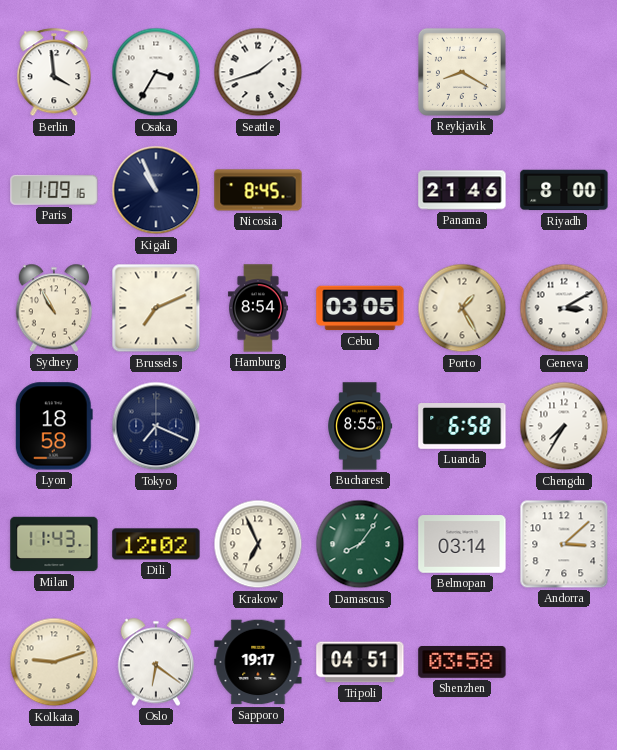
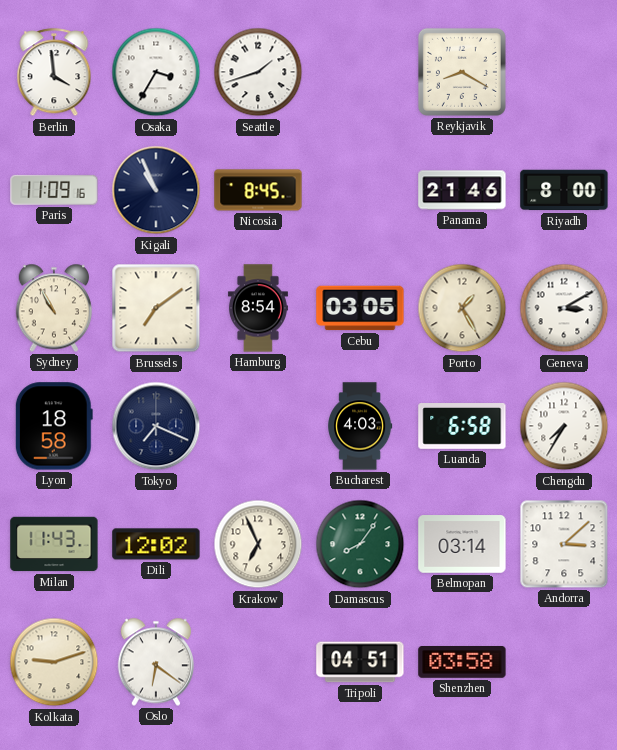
Brussels: 7:11 -> 7:09
Bucharest: 8:55 -> 4:03
Sapporo: 19:17 -> none
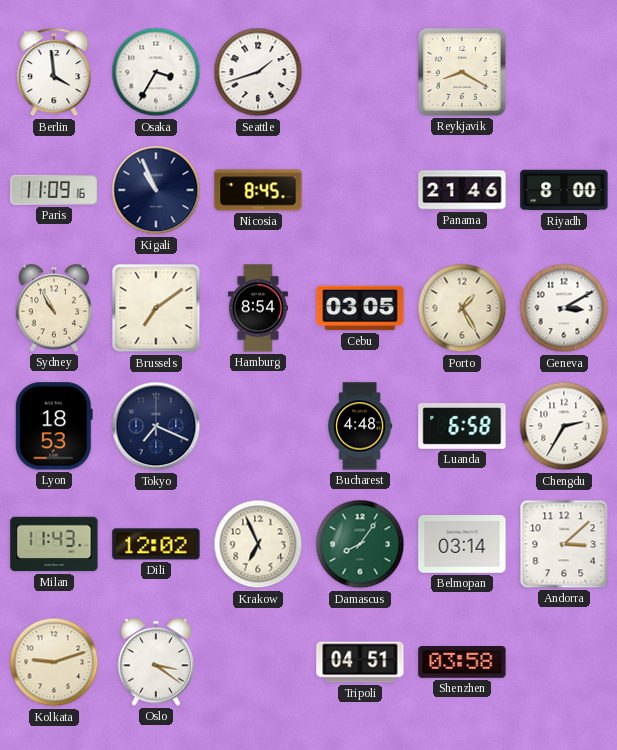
Lyon: 18:58 -> 18:53
Bucharest: 4:03 -> 4:48
Chengdu: 7:35 -> 2:35
Oslo: 6:21 -> 3:21
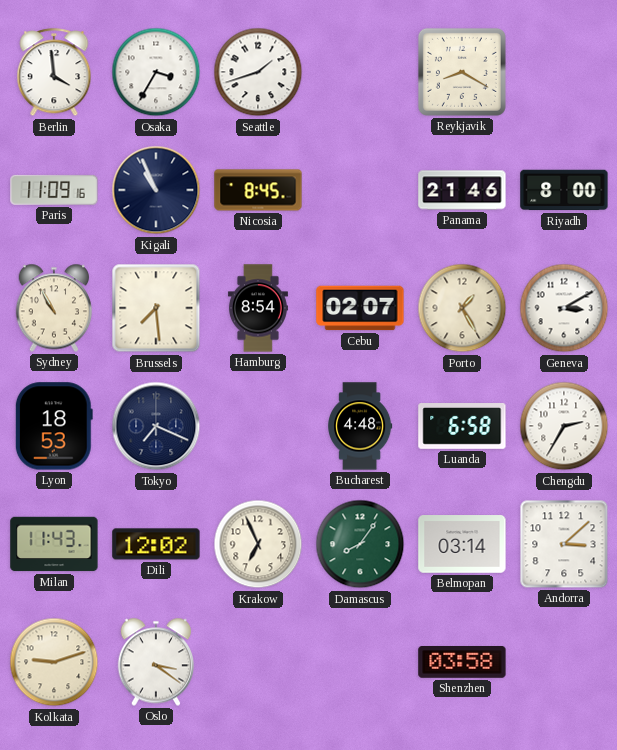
Brussels: 7:09 -> 7:29
Cebu: 03:05 -> 02:07
Tripoli: 04:51 -> none
